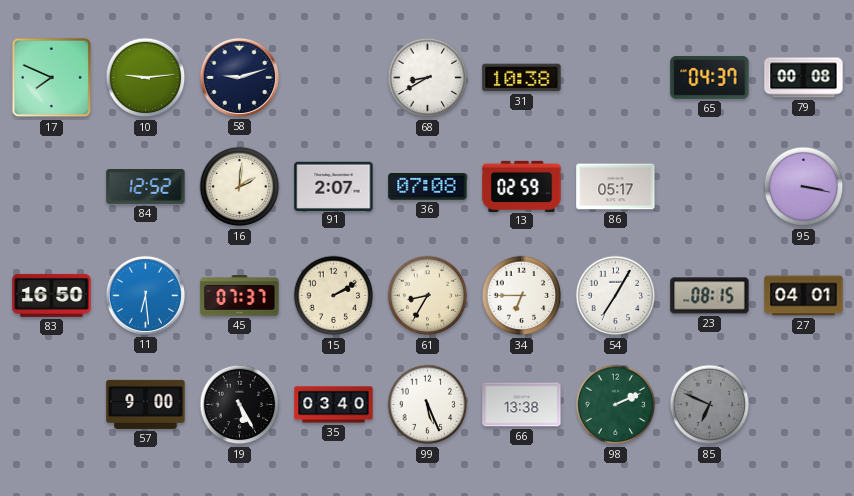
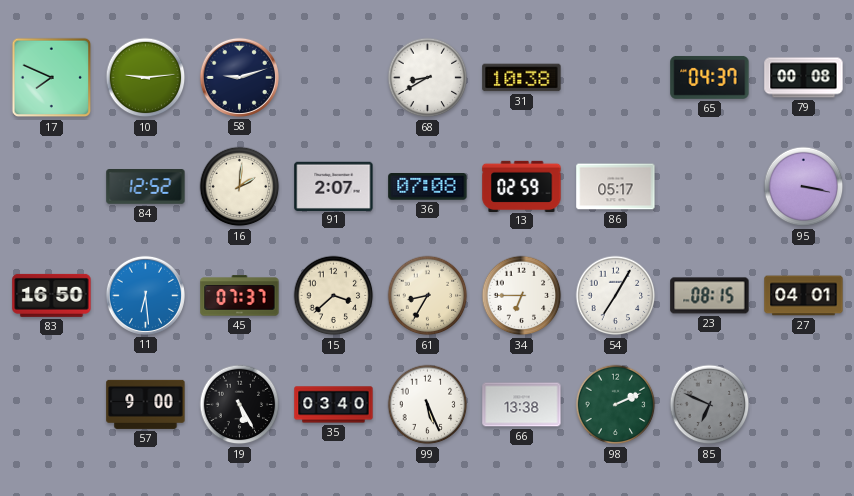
15: 2:10 -> 3:38
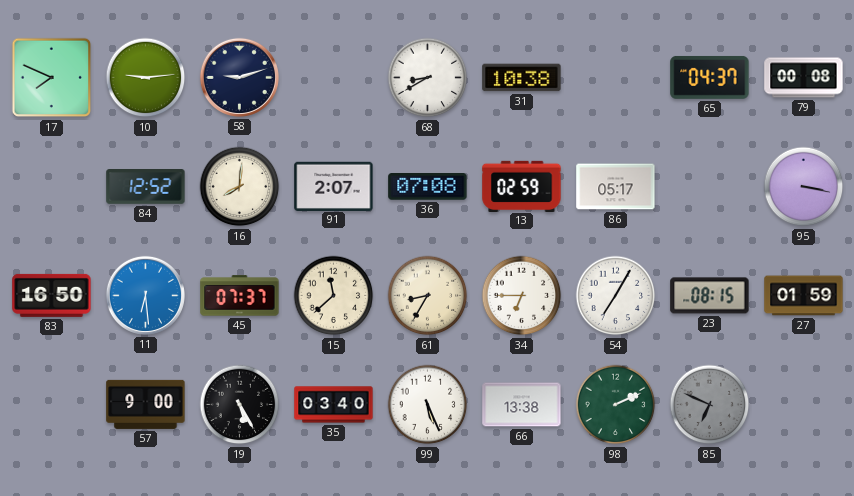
16: 2:01 -> 8:01
15: 3:38 -> 11:38
27: 04:01 -> 01:59
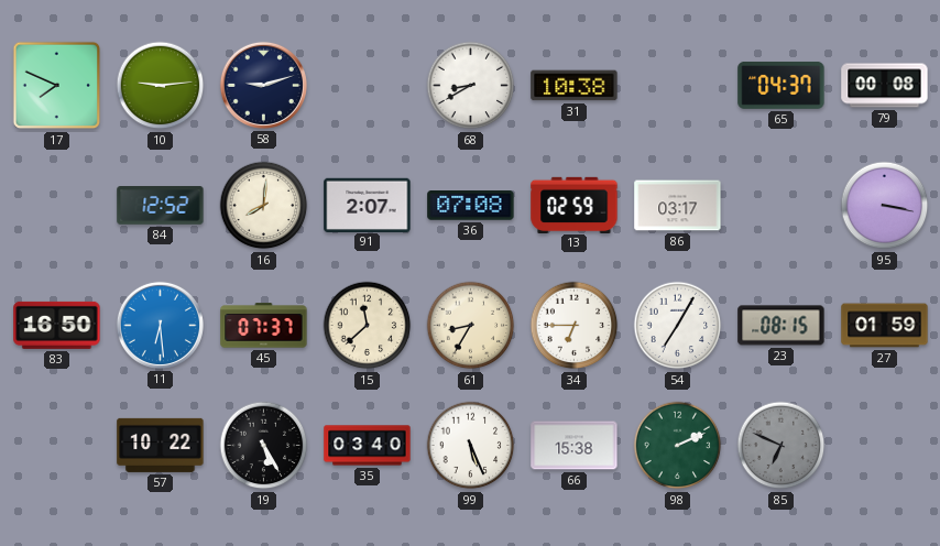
86: 05:17 -> 03:17
57: 9:00 -> 10:22
66: 13:38 -> 15:38
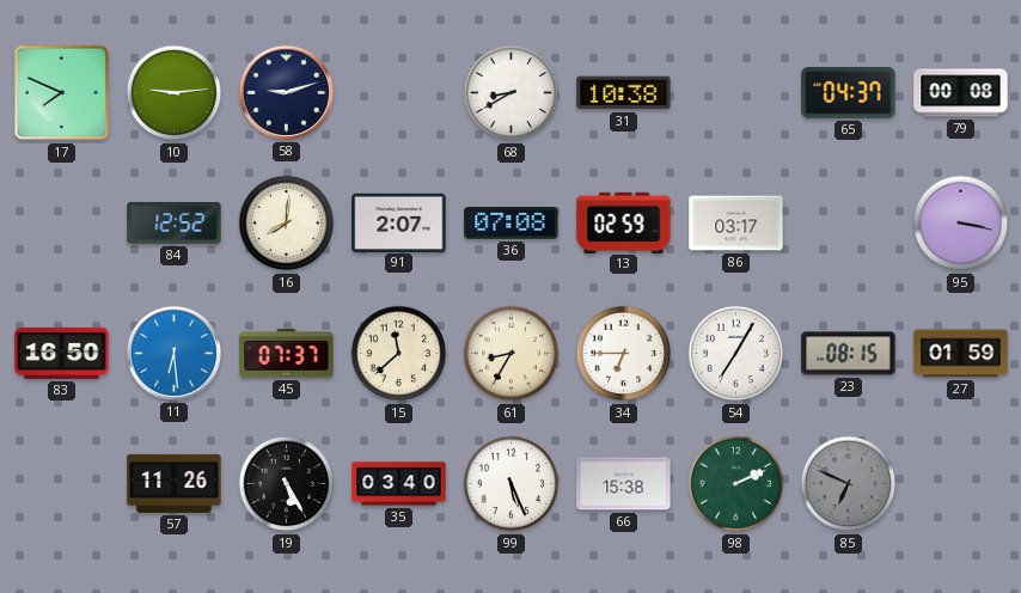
57: 10:22 -> 11:26
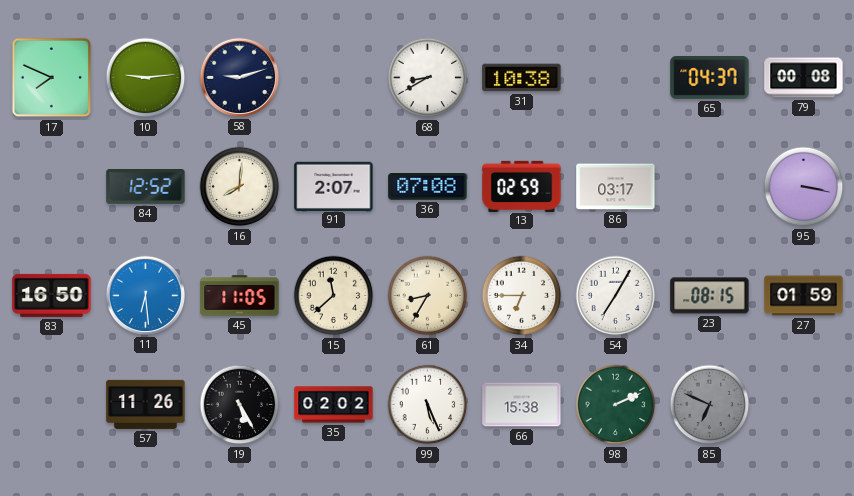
45: 07:37 -> 11:05
35: 03:40 -> 02:02
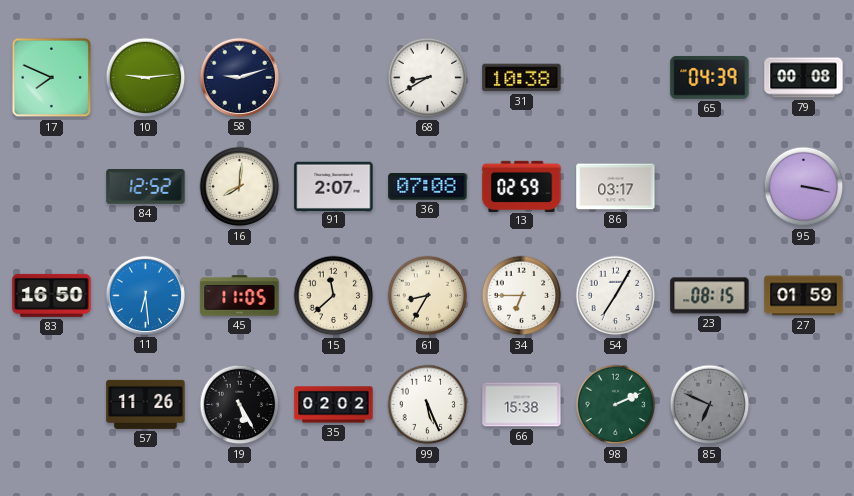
65: 04:37 -> 04:39
